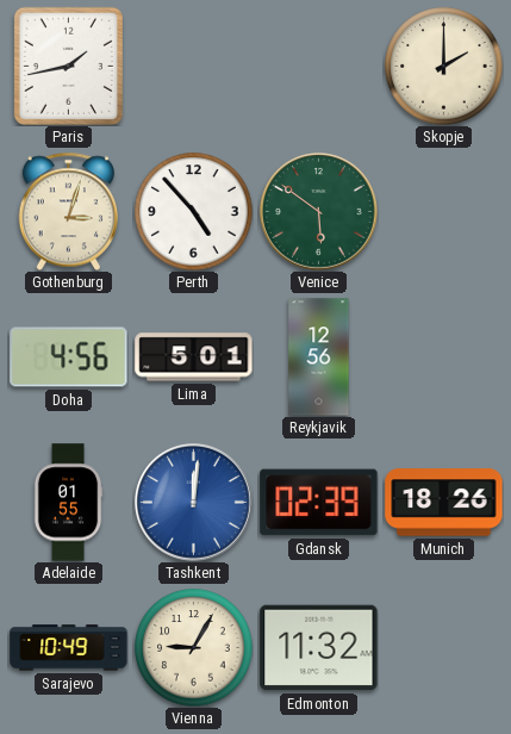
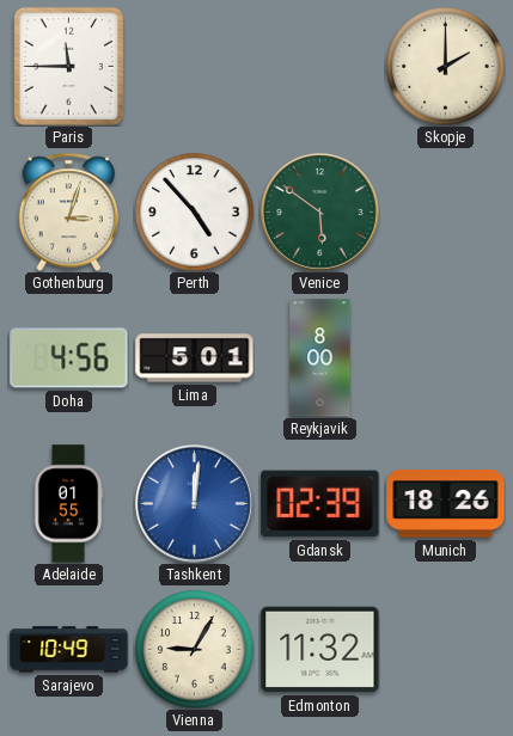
Paris: 1:43 -> 11:45
Reykjavik: 12:56 -> 8:00
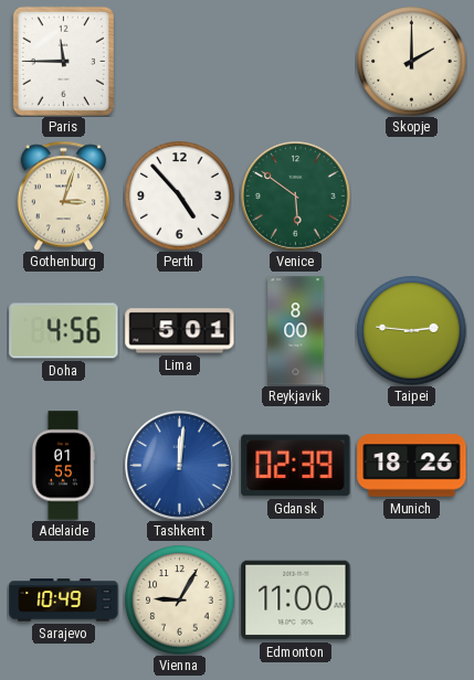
Taipei: none -> 2:46
Edmonton: 11:32 -> 11:00
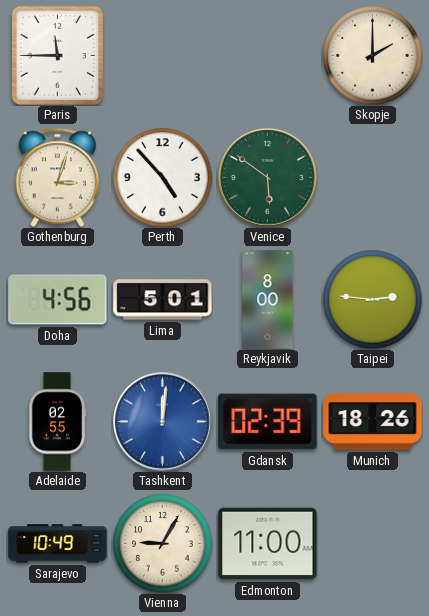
Adelaide: 01:55 -> 02:55
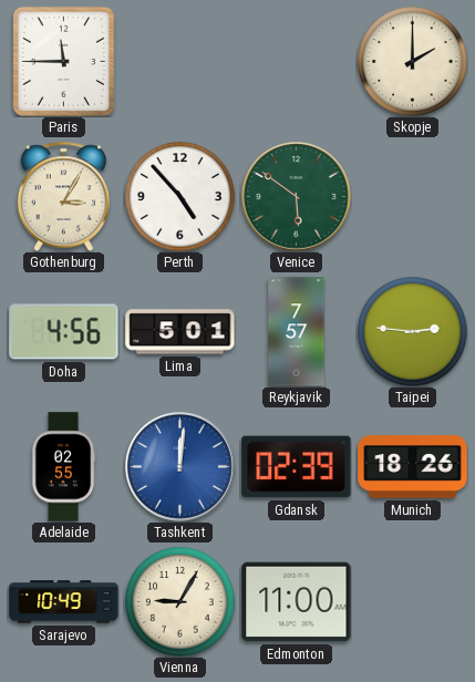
Gothenburg: 3:03 -> 3:05
Reykjavik: 8:00 -> 7:57
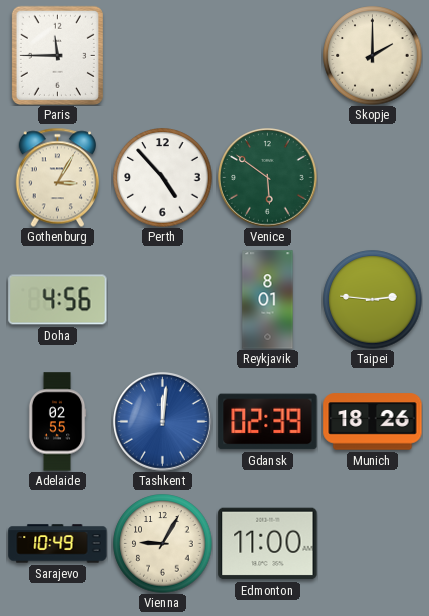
Lima: 5:01 -> none
Reykjavik: 7:57 -> 8:01
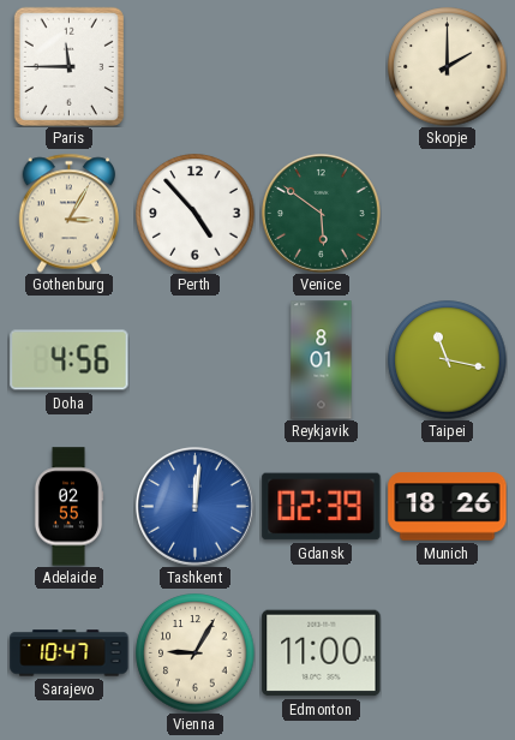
Taipei: 2:46 -> 11:17
Sarajevo: 10:49 -> 10:47
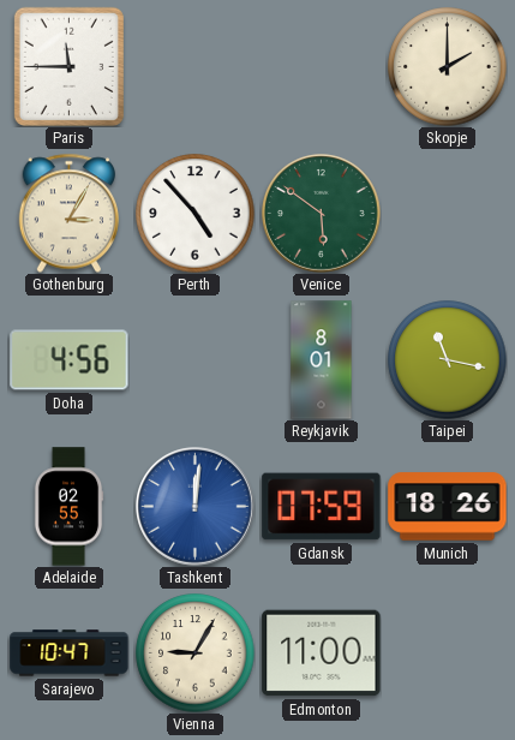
Gdansk: 02:39 -> 07:59
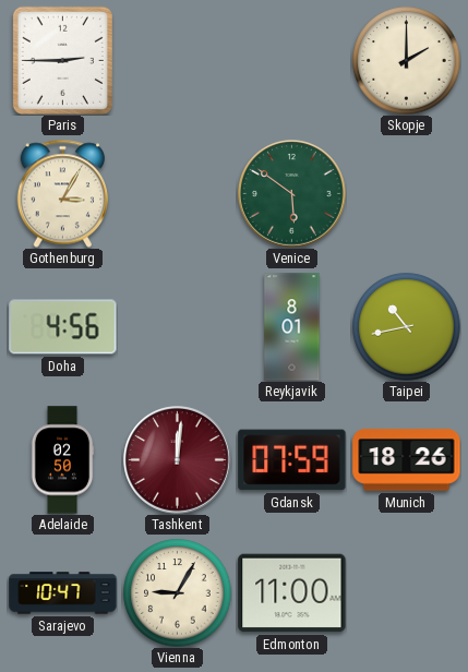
Paris: 11:45 -> 2:45
Perth: 4:53 -> none
Taipei: 11:17 -> 10:43
Adelaide: 02:55 -> 02:50
Tashkent dial: blue -> burgundy
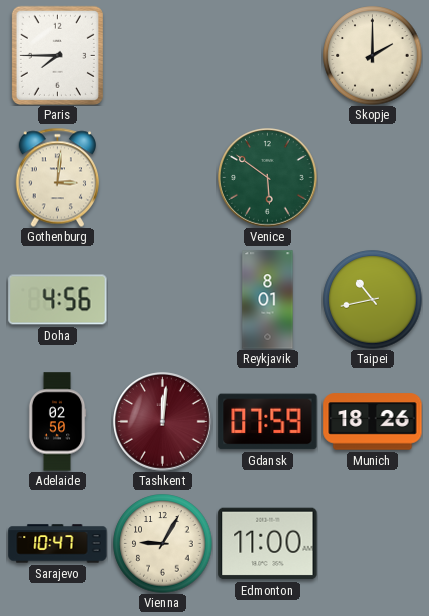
Paris: 2:45 -> 7:45
Gothenburg: 3:05 -> 3:01
